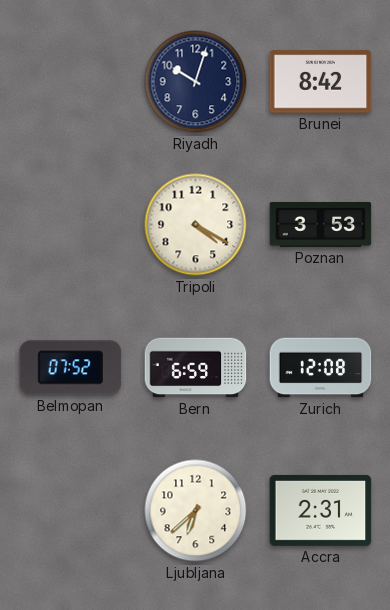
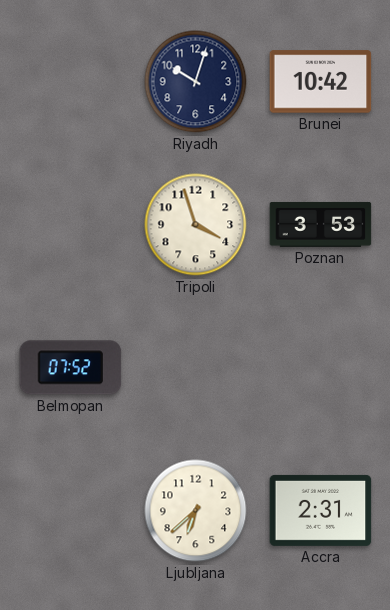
Brunei: 8:42 -> 10:42
Tripoli: 4:20 -> 3:57
Bern: 6:59 -> none
Zurich: 12:08 -> none
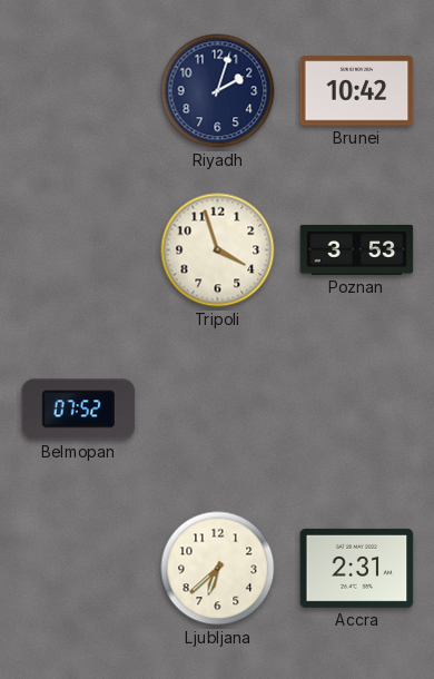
Riyadh: 10:03 -> 2:03
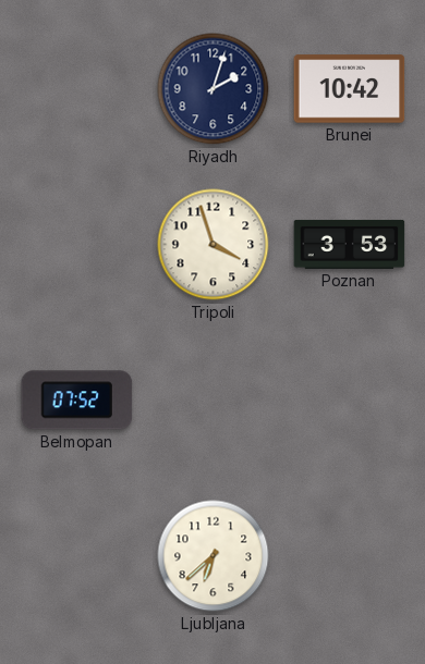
Accra: 2:31 -> none
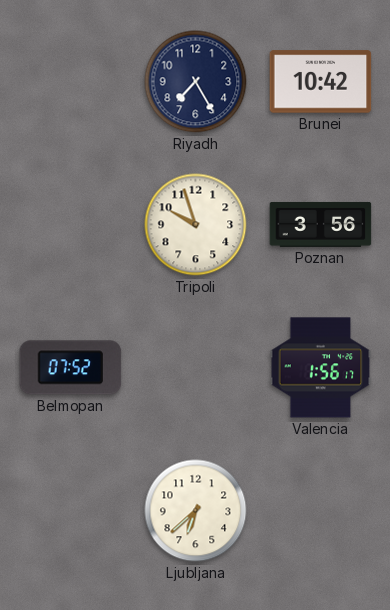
Riyadh: 2:03 -> 7:25
Tripoli: 3:57 -> 9:57
Poznan: 3:53 -> 3:56
Valencia: none -> 1:56
